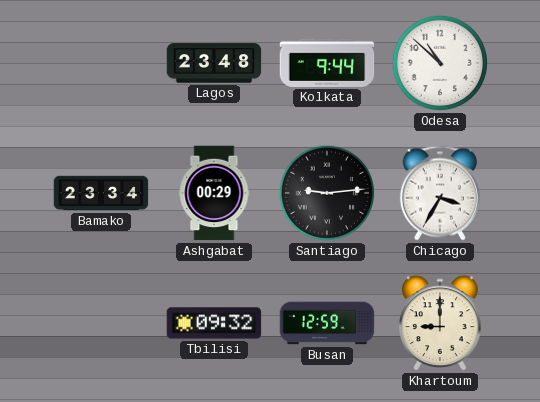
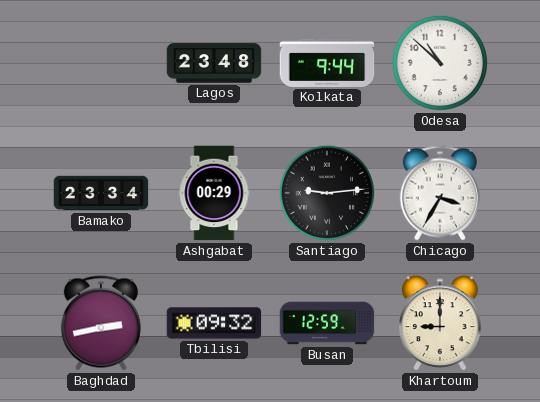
Baghdad: none -> 2:43
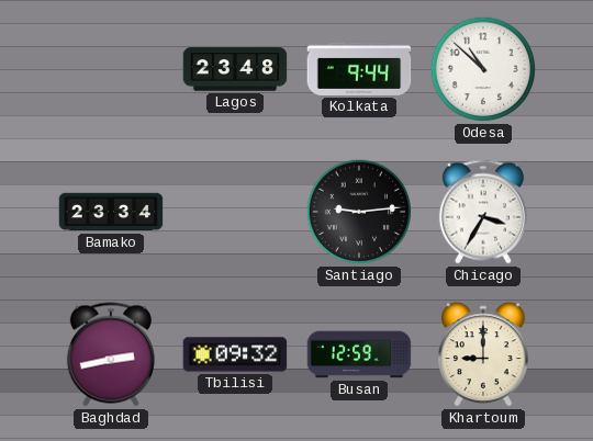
Ashgabat: 00:29 -> none
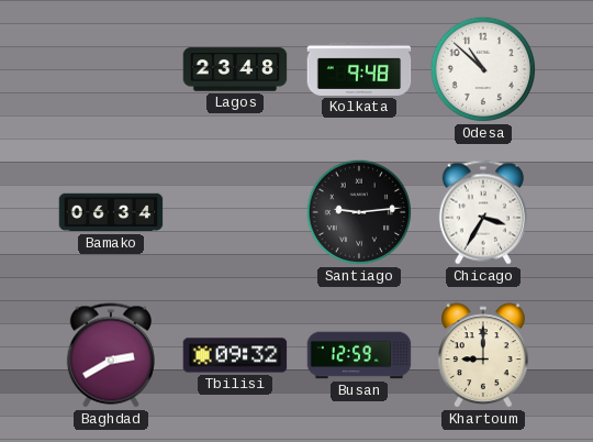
Kolkata: 9:44 -> 9:48
Bamako: 23:34 -> 06:34
Baghdad: 2:43 -> 2:40
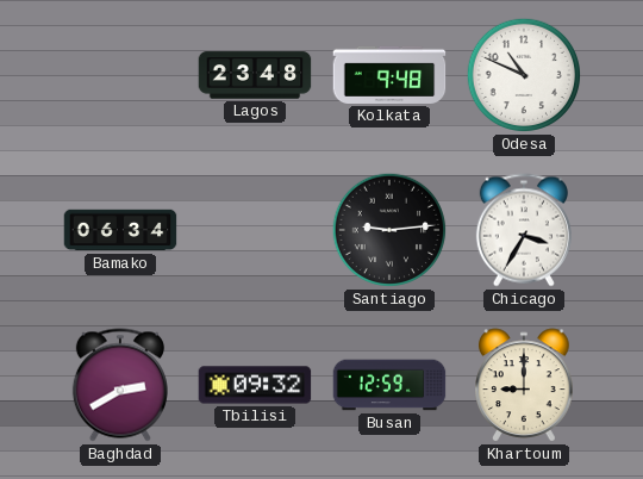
Odesa: 10:52 -> 10:49
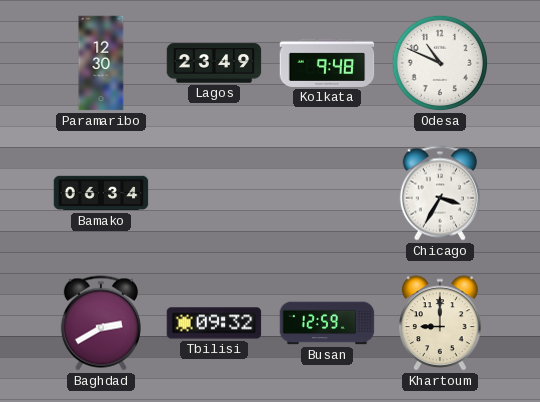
Paramaribo: none -> 12:30
Lagos: 23:48 -> 23:49
Santiago: 9:14 -> none
